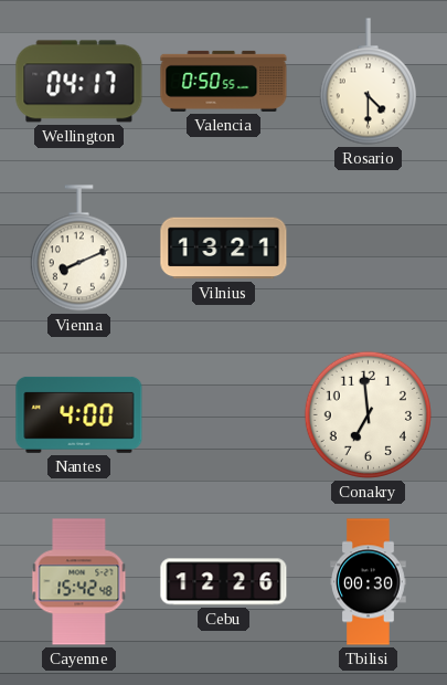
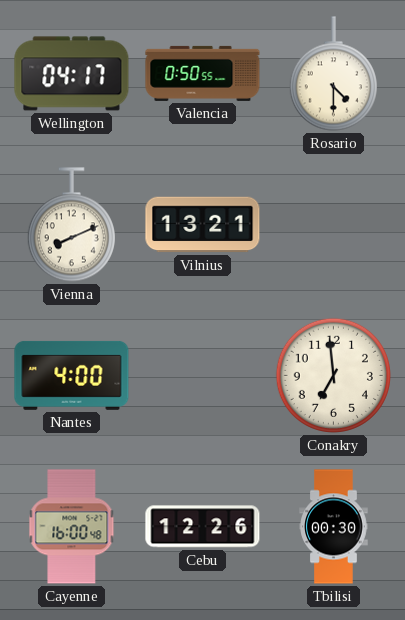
Cayenne: 15:42 -> 16:00
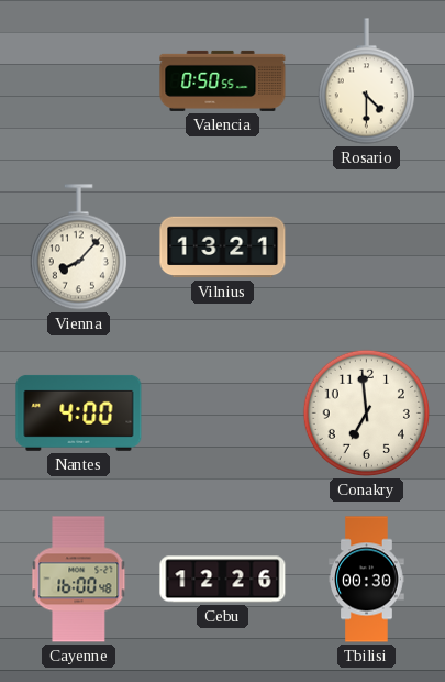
Wellington: 04:17 -> none
Vienna: 8:11 -> 8:07
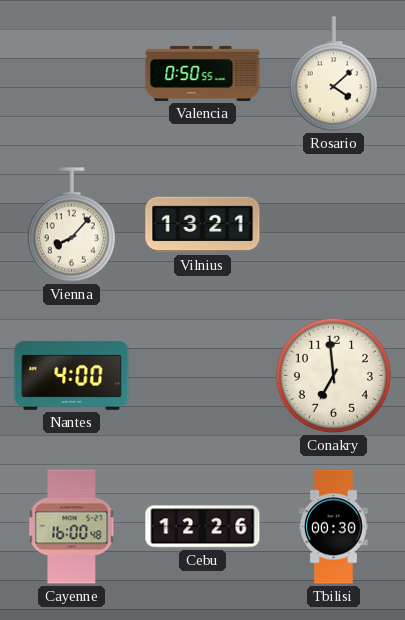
Rosario: 4:30 -> 4:08
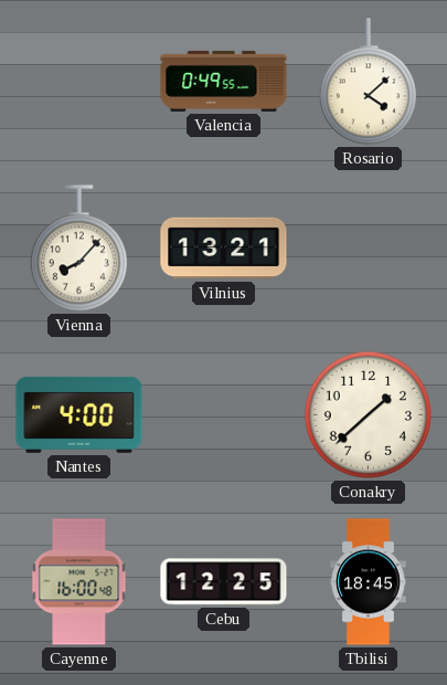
Valencia: 0:50 -> 0:49
Conakry: 6:59 -> 1:38
Cebu: 12:26 -> 12:25
Tbilisi: 00:30 -> 18:45
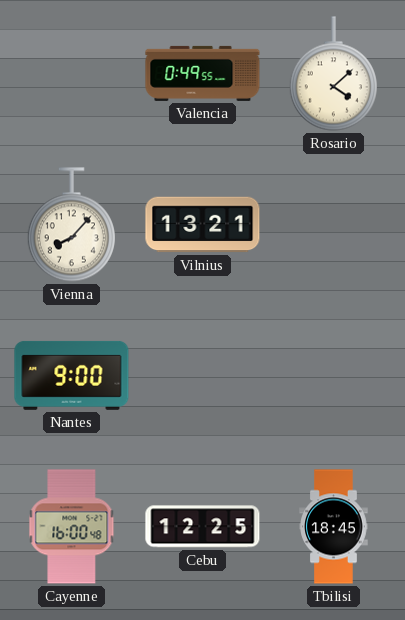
Nantes: 4:00 -> 9:00
Conakry: 1:38 -> none
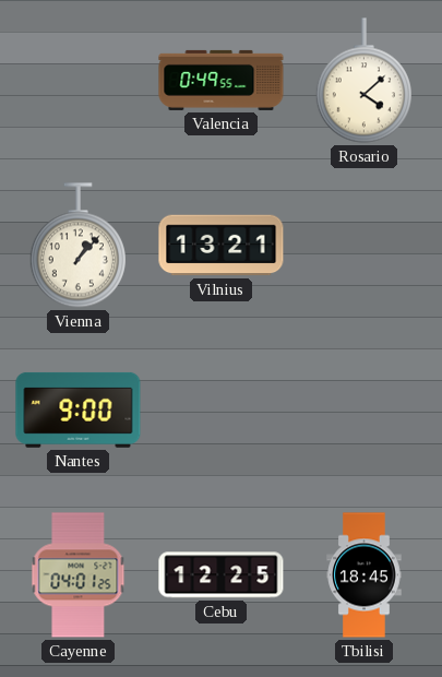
Vienna: 8:07 -> 1:07
Cayenne: 16:00 -> 04:01
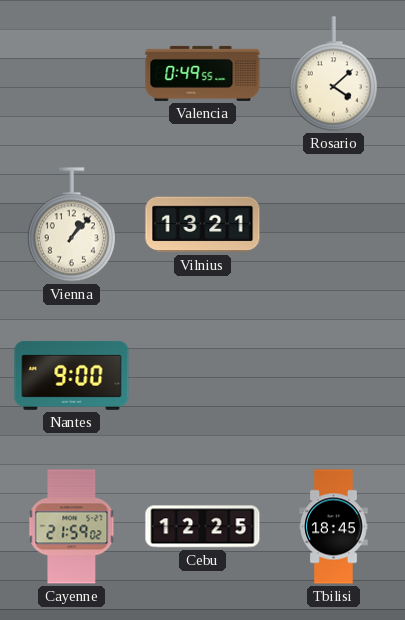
Cayenne: 04:01 -> 21:59
